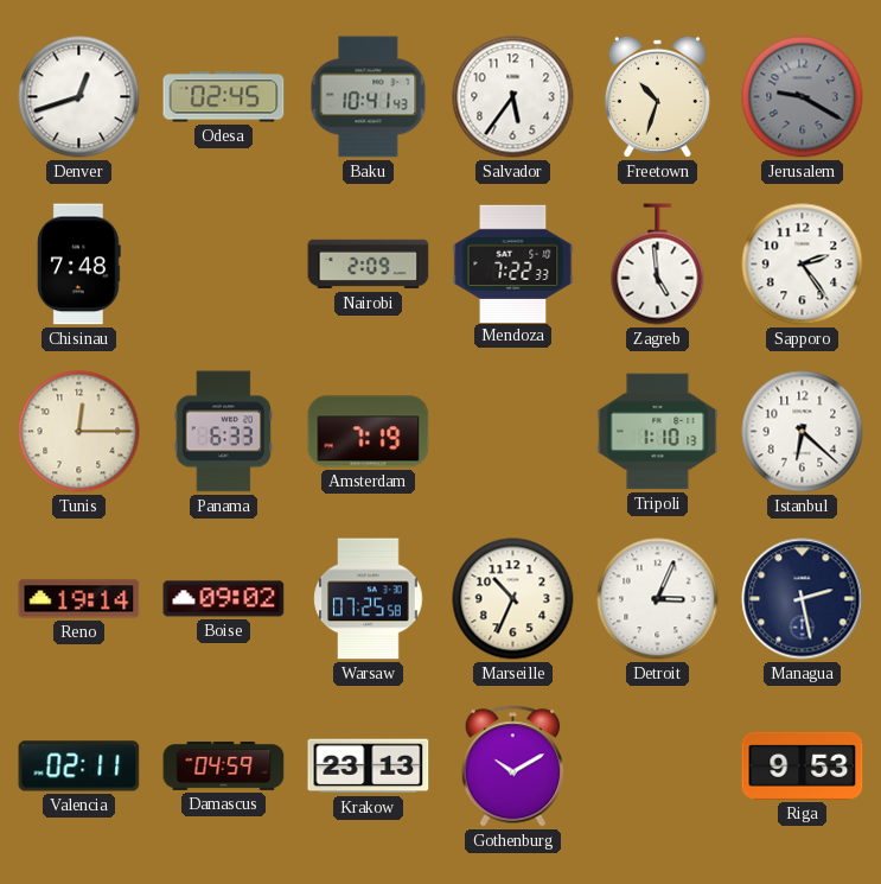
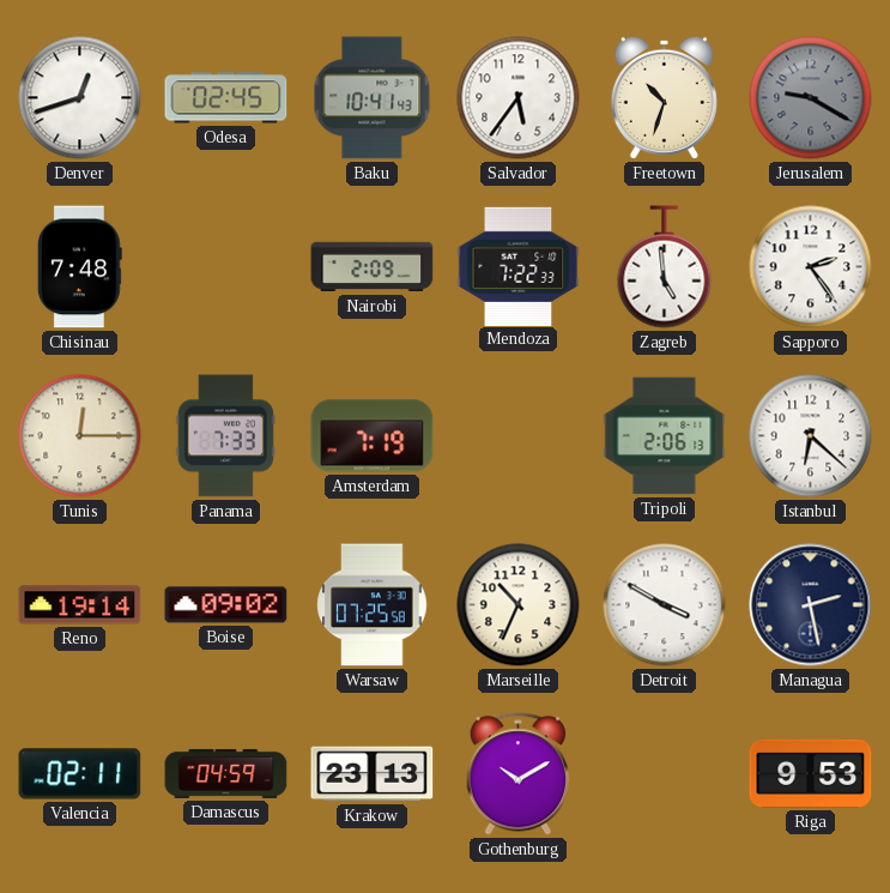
Panama: 6:33 -> 7:33
Tripoli: 1:10 -> 2:06
Detroit: 3:04 -> 3:50
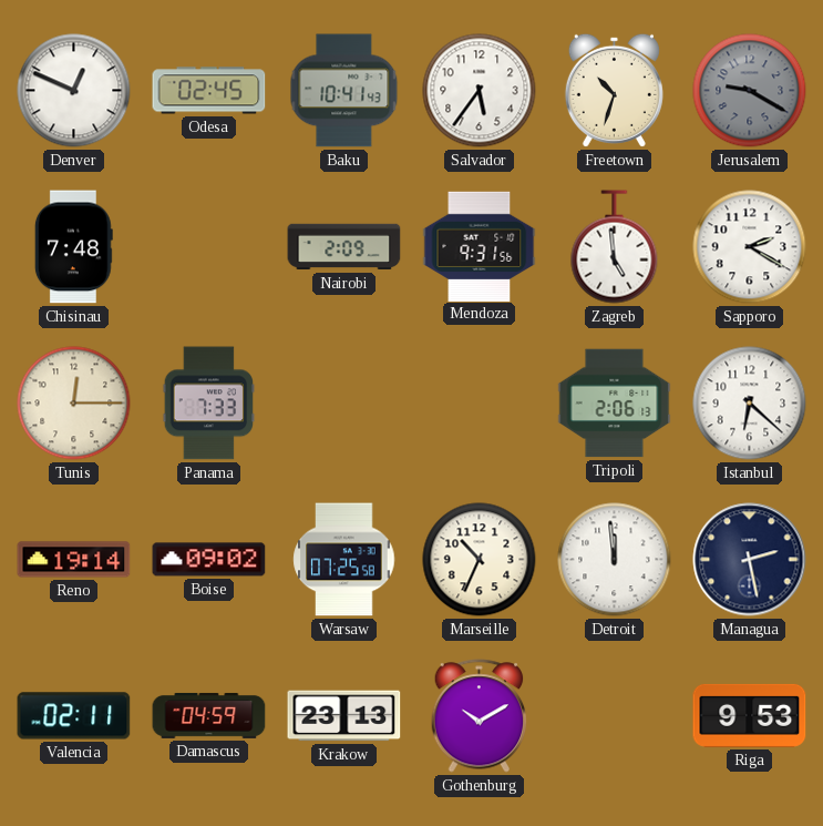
Denver: 12:42 -> 12:49
Mendoza: 7:22 -> 9:31
Sapporo: 2:24 -> 2:20
Amsterdam: 7:19 -> none
Detroit: 3:50 -> 11:59
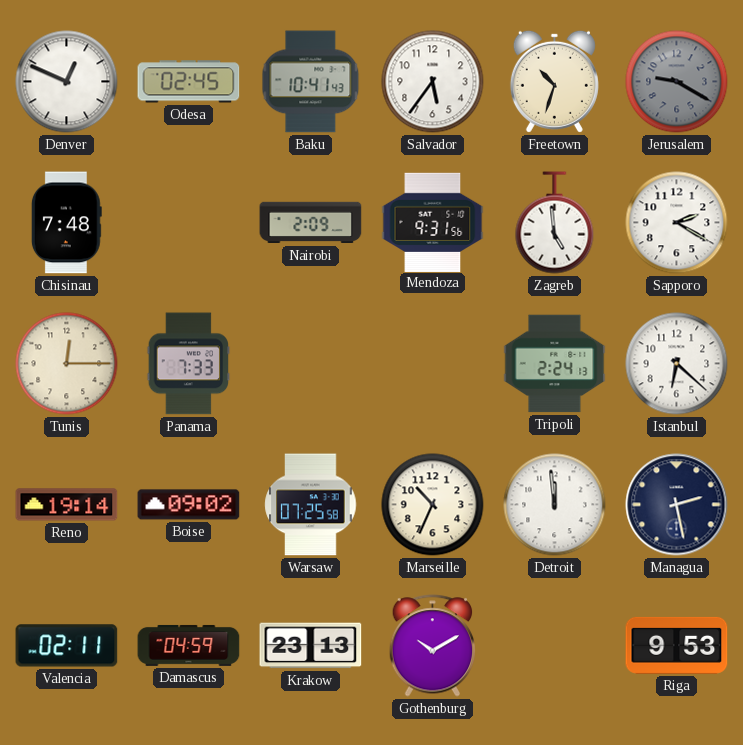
Tripoli: 2:06 -> 2:24
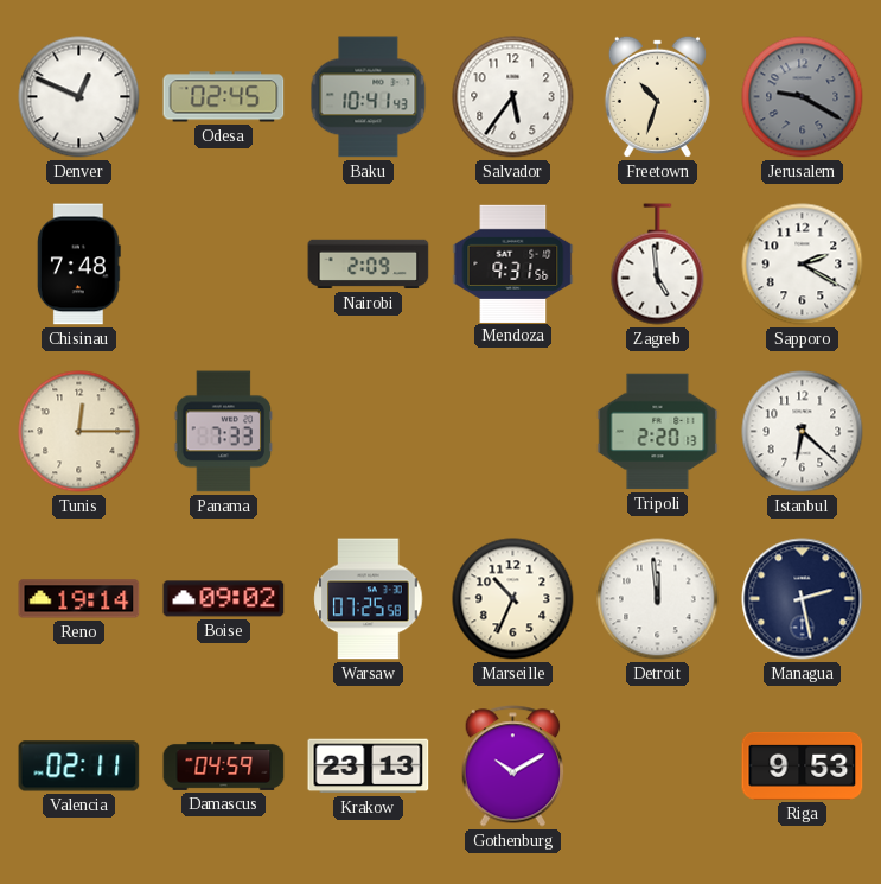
Tripoli: 2:24 -> 2:20
